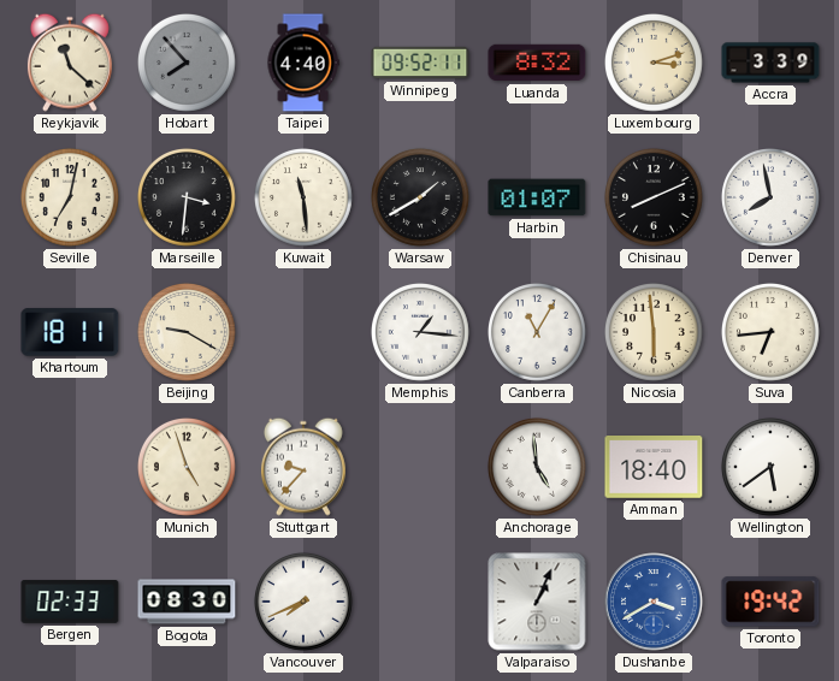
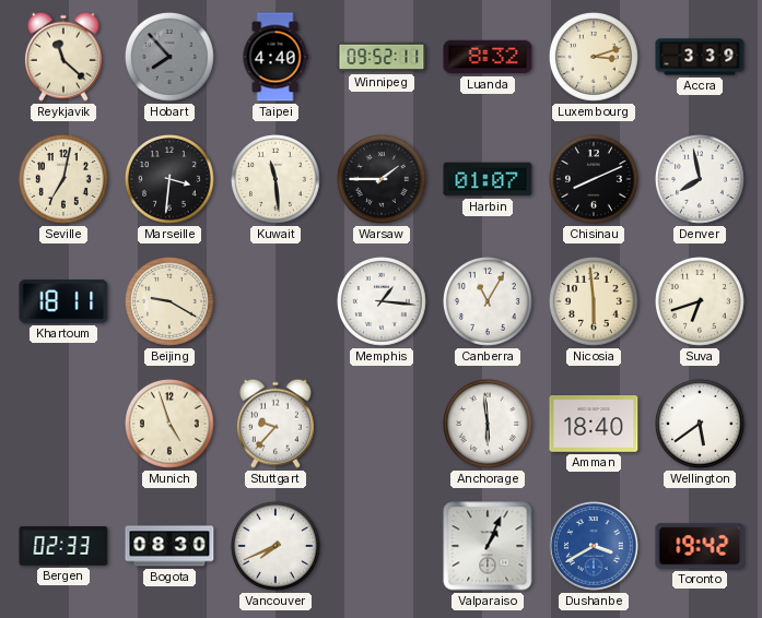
Warsaw: 1:40 -> 1:45
Suva: 6:44 -> 6:42
Anchorage: 4:59 -> 5:59
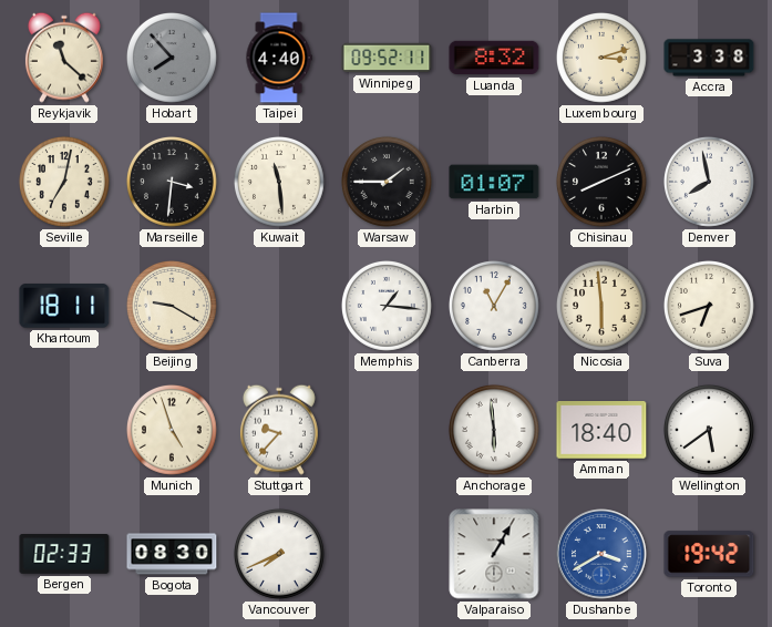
Accra: 3:39 -> 3:38
Valparaiso: 1:04 -> 1:05
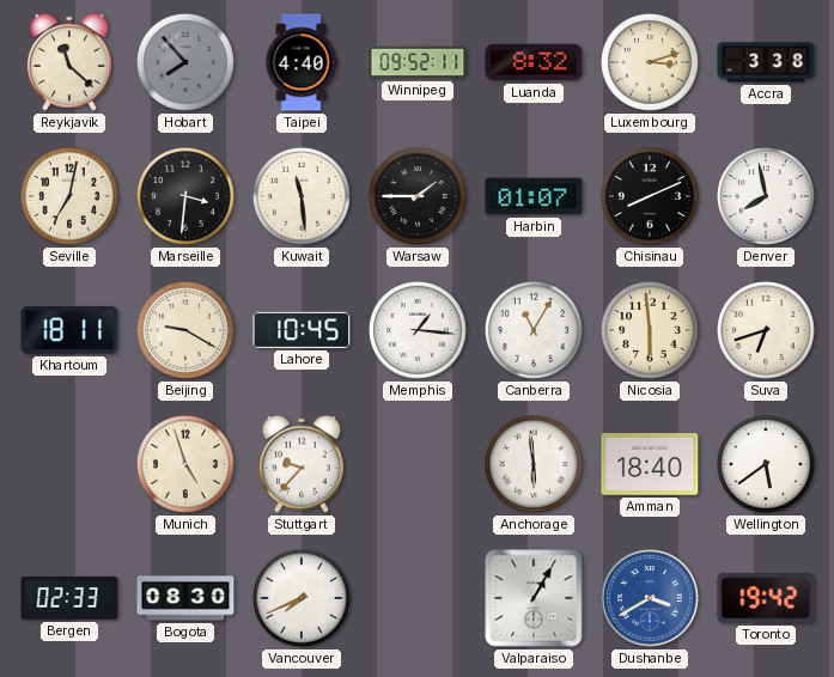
Lahore: none -> 10:45
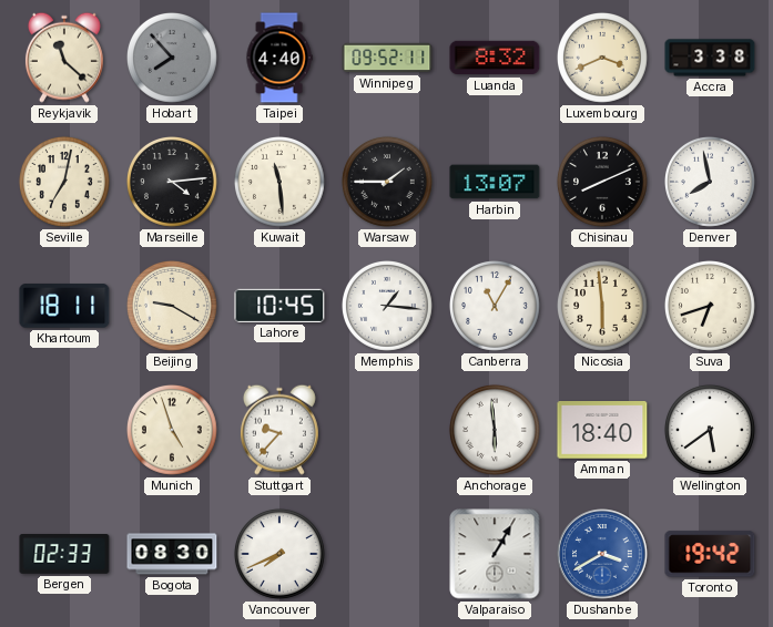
Luxembourg: 3:12 -> 3:41
Marseille: 3:31 -> 4:14
Harbin: 01:07 -> 13:07
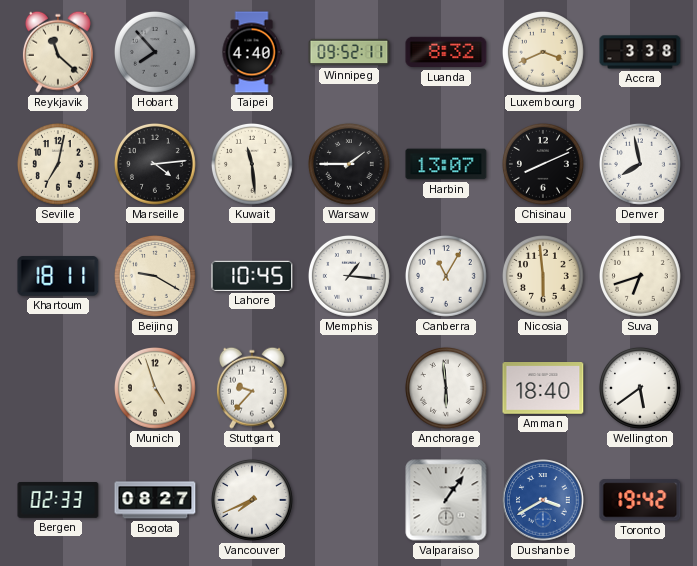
Bogota: 08:30 -> 08:27
Valparaiso: 1:05 -> 1:06
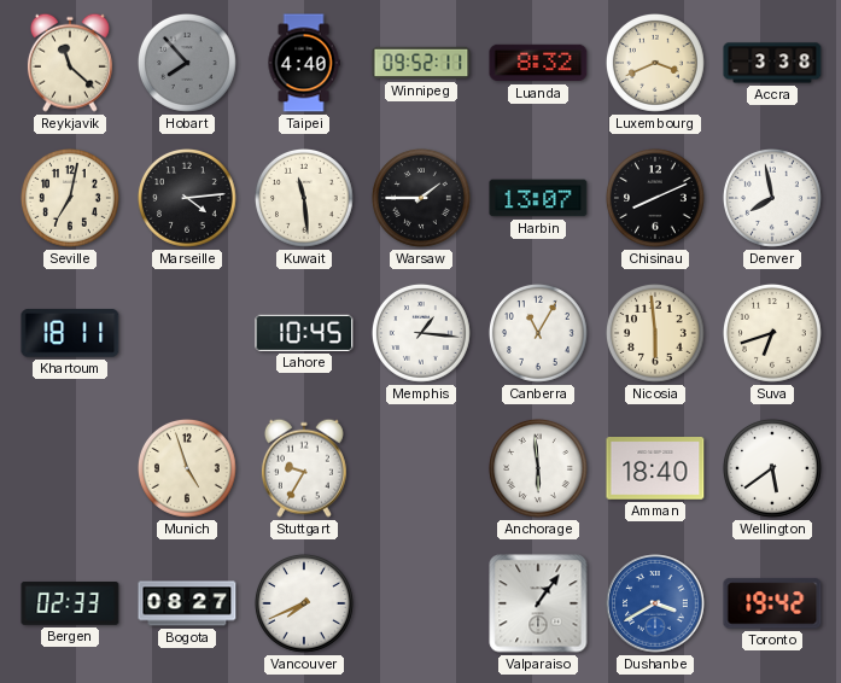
Beijing: 9:20 -> none
Stuttgart: 9:37 -> 9:35
